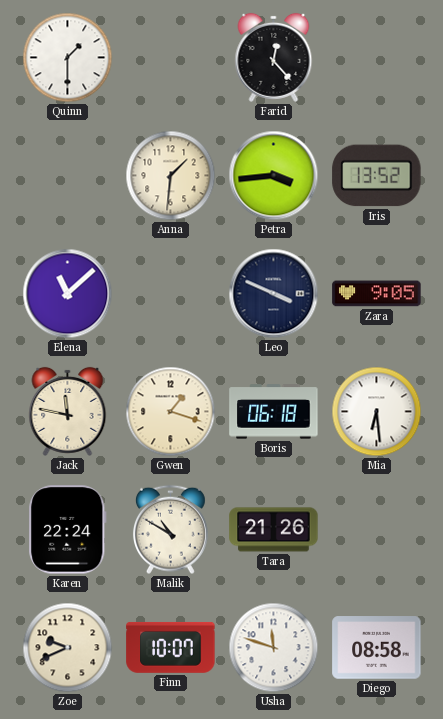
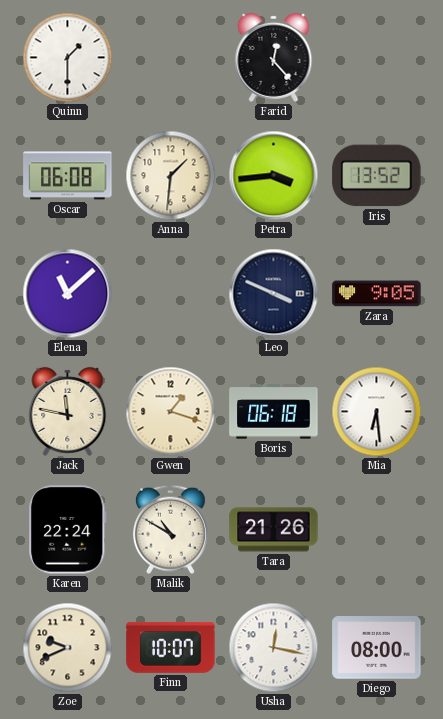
Oscar: none -> 06:08
Usha: 11:48 -> 12:17
Diego: 08:58 -> 08:00
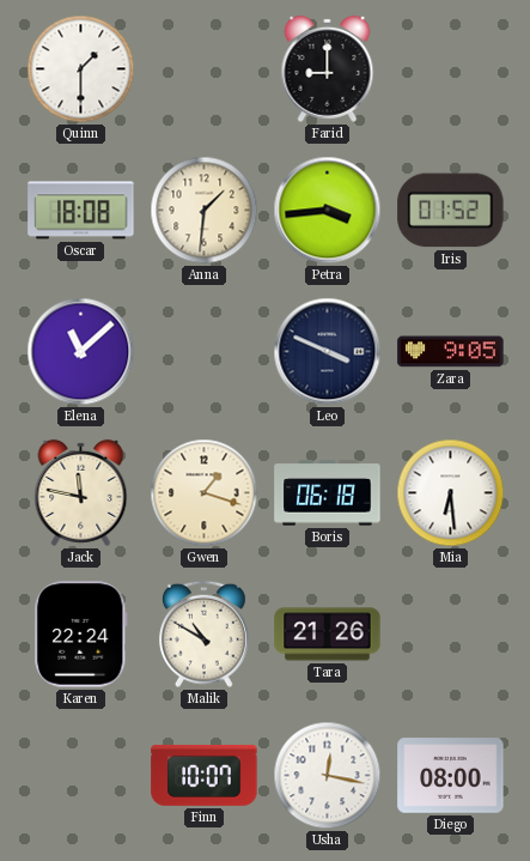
Farid: 12:23 -> 9:00
Oscar: 06:08 -> 18:08
Iris: 13:52 -> 01:52
Zoe: 9:41 -> none
